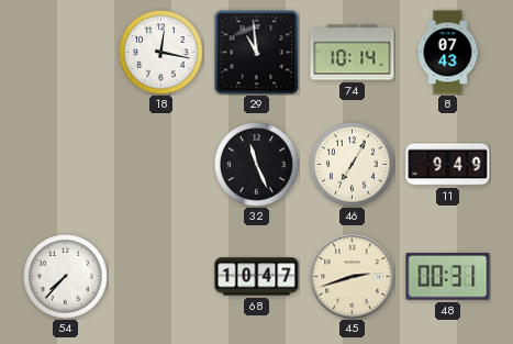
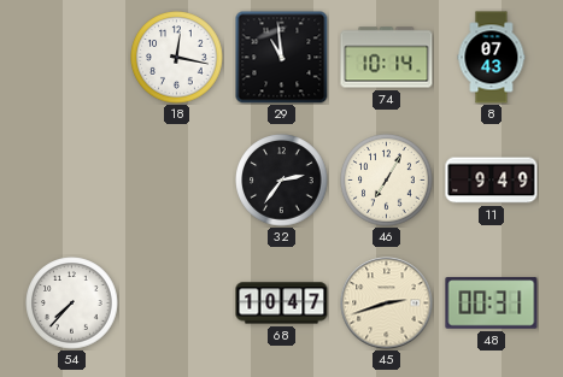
32: 11:26 -> 2:36
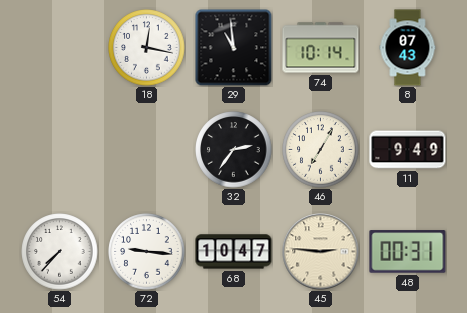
72: none -> 9:16
45: 2:42 -> 2:46
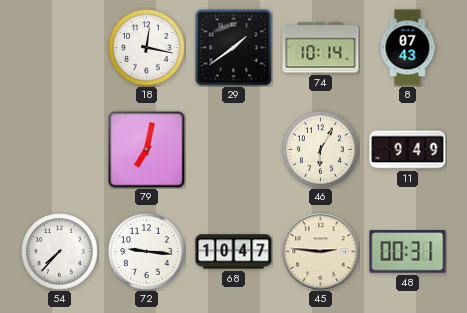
29: 10:59 -> 1:39
79: none -> 7:02
32: 2:36 -> none
46: 7:05 -> 6:05
